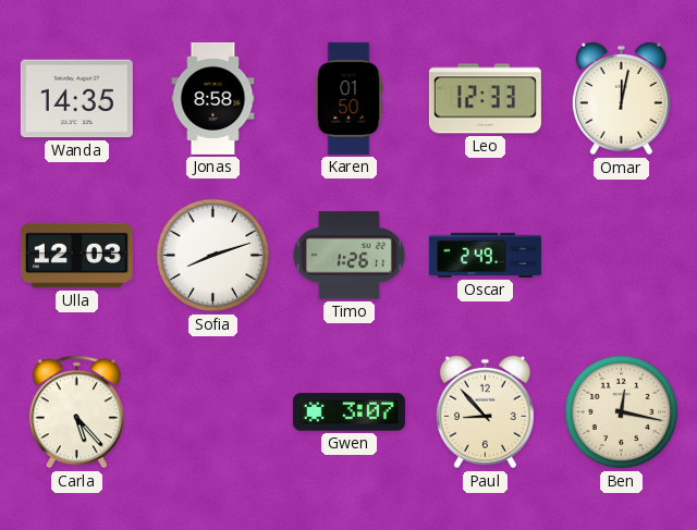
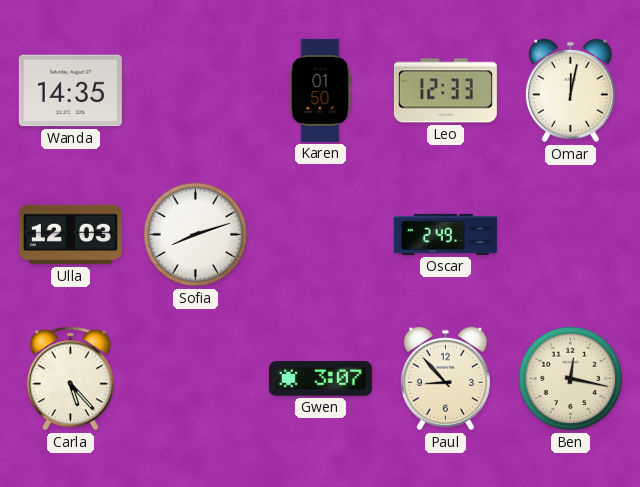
Jonas: 8:58 -> none
Timo: 1:26 -> none
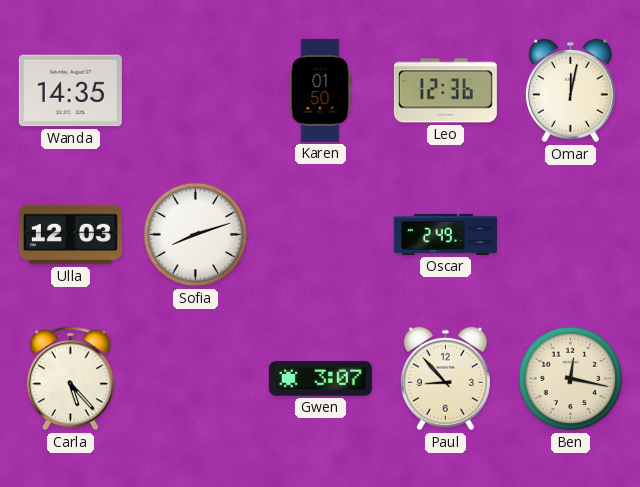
Leo: 12:33 -> 12:36
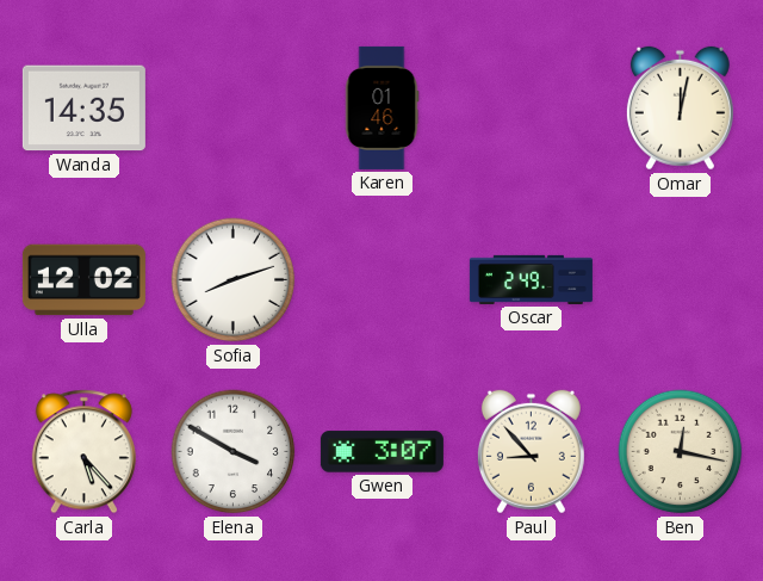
Karen: 01:50 -> 01:46
Leo: 12:36 -> none
Ulla: 12:03 -> 12:02
Elena: none -> 3:50
